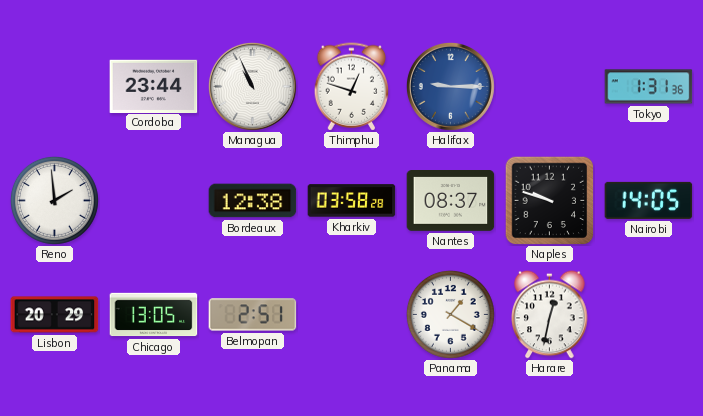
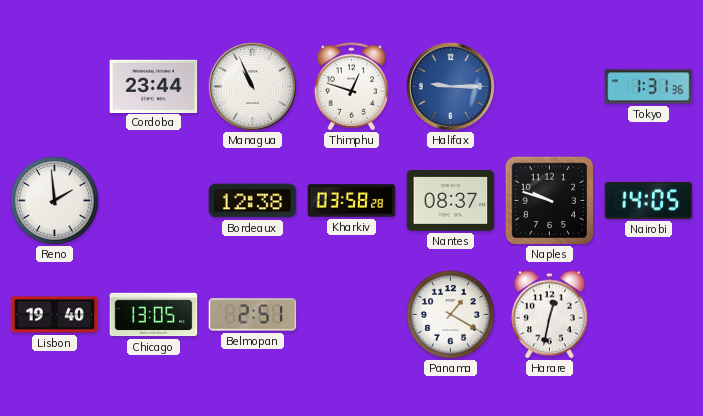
Lisbon: 20:29 -> 19:40
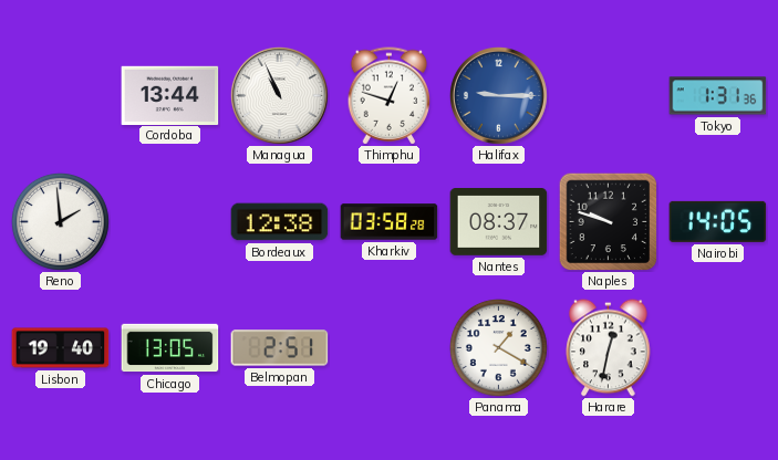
Cordoba: 23:44 -> 13:44
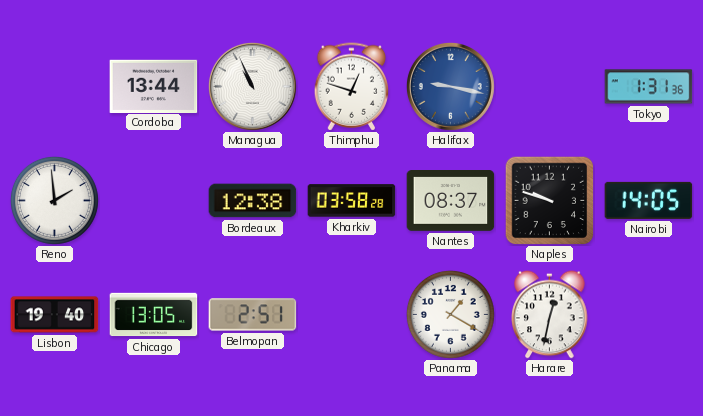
Halifax: 9:15 -> 9:17
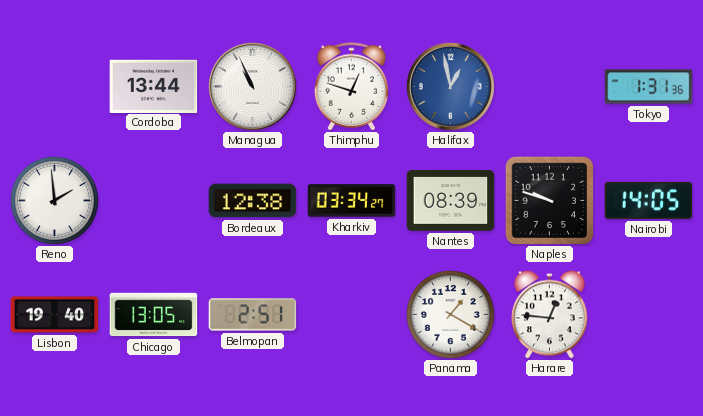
Halifax: 9:17 -> 12:58
Kharkiv: 03:58 -> 03:34
Nantes: 08:37 -> 08:39
Harare: 12:32 -> 12:46
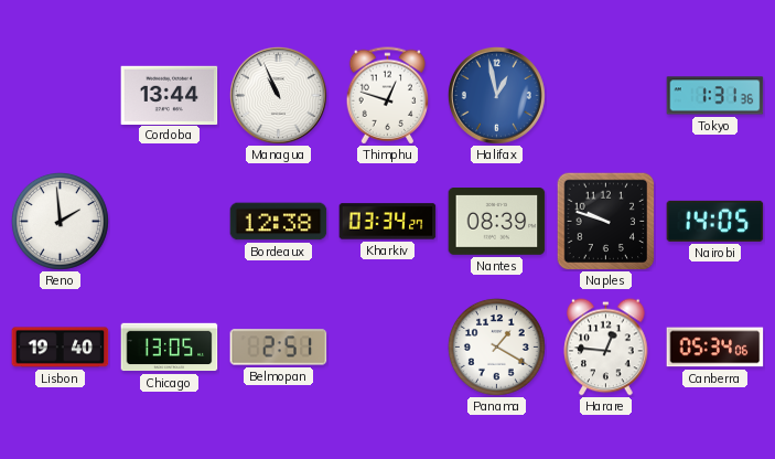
Canberra: none -> 05:34
